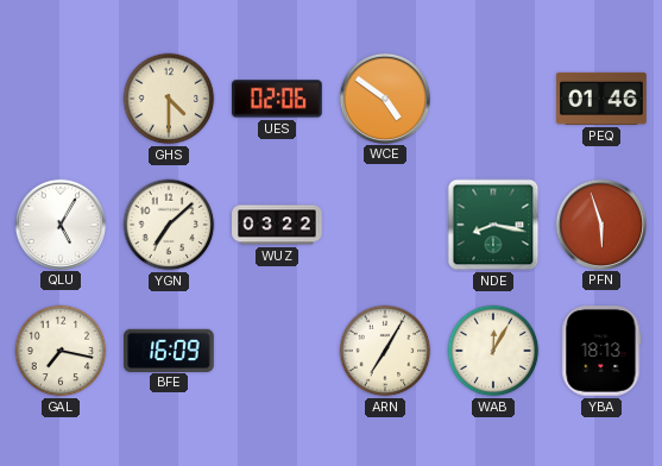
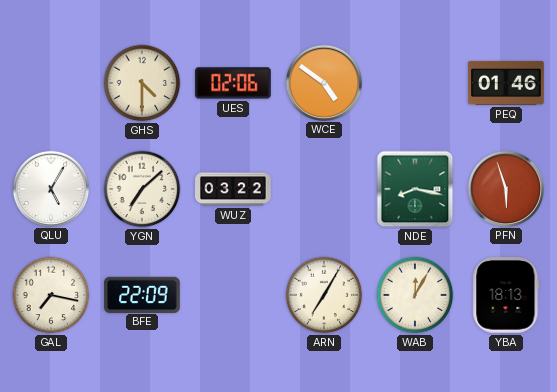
BFE: 16:09 -> 22:09
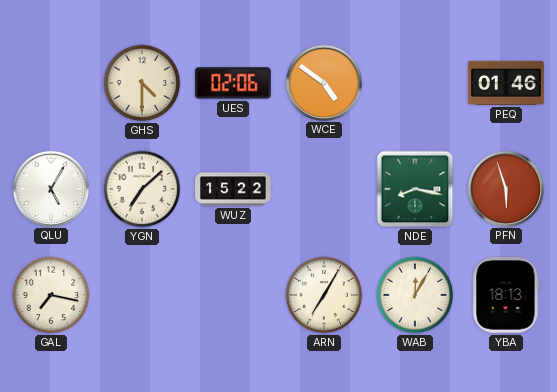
WUZ: 03:22 -> 15:22
BFE: 22:09 -> none
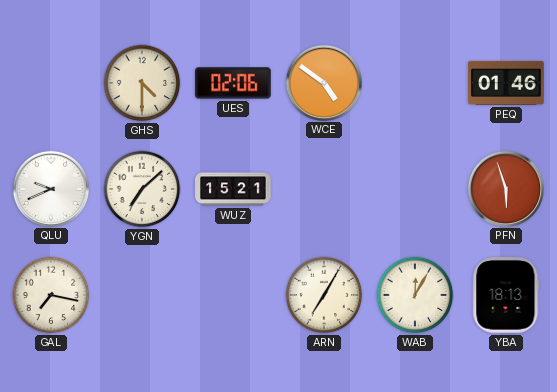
QLU: 5:05 -> 9:41
WUZ: 15:22 -> 15:21
NDE: 8:17 -> none
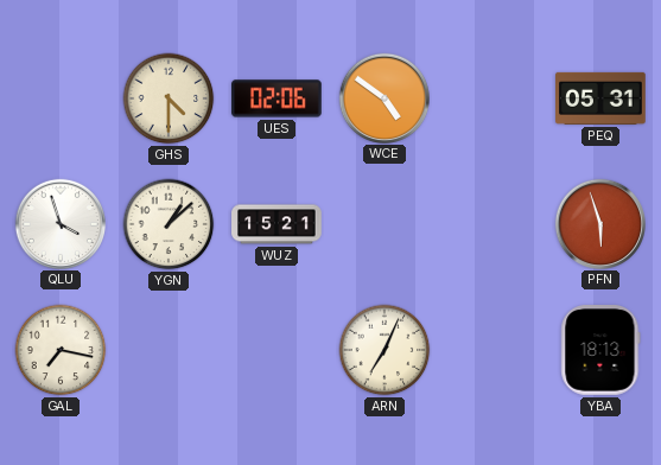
PEQ: 01:46 -> 05:31
QLU: 9:41 -> 3:57
YGN: 7:08 -> 1:08
ARN: 7:05 -> 7:04
WAB: 12:05 -> none
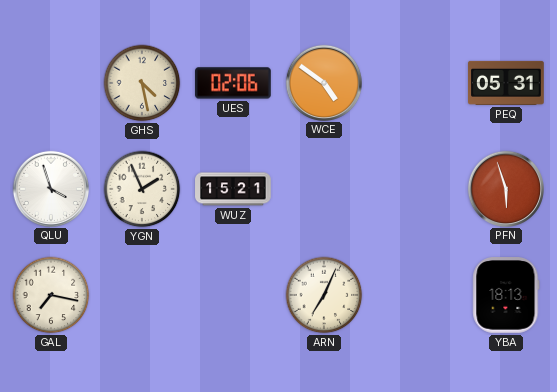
GHS: 4:30 -> 4:28
YGN: 1:08 -> 1:56
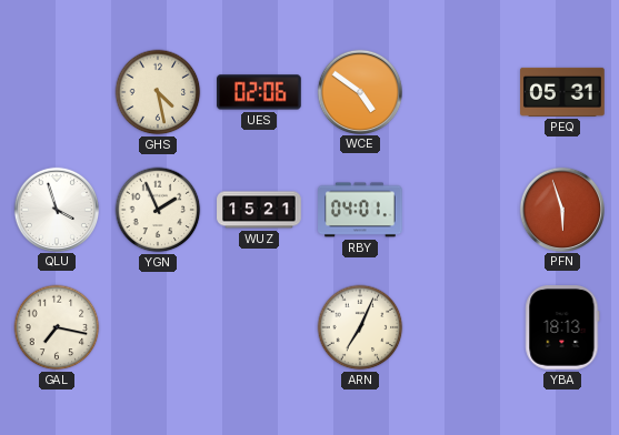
RBY: none -> 04:01
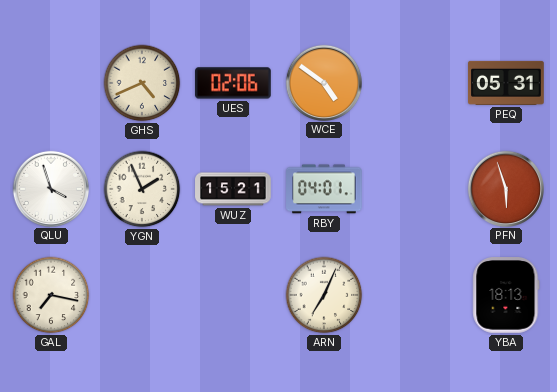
GHS: 4:28 -> 4:41
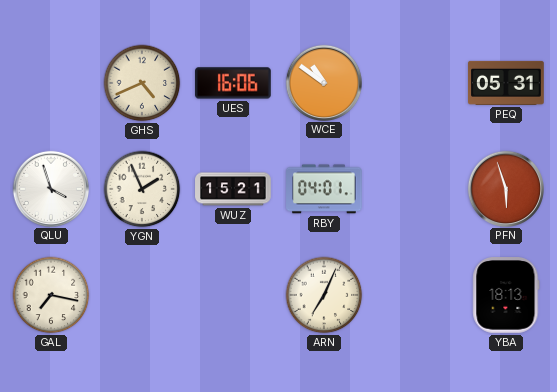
UES: 02:06 -> 16:06
WCE: 4:51 -> 10:51
